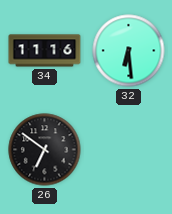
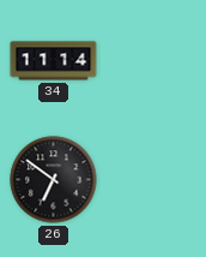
34: 11:16 -> 11:14
32: 6:29 -> none
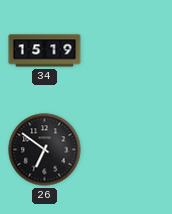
34: 11:14 -> 15:19
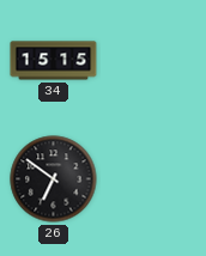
34: 15:19 -> 15:15
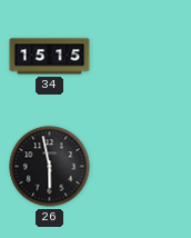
26: 6:51 -> 5:58
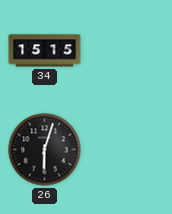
26: 5:58 -> 6:03
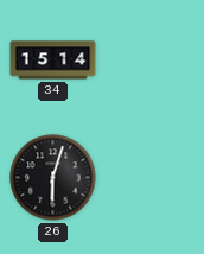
34: 15:15 -> 15:14
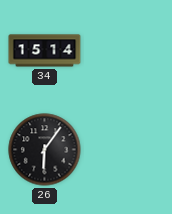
26: 6:03 -> 6:06
